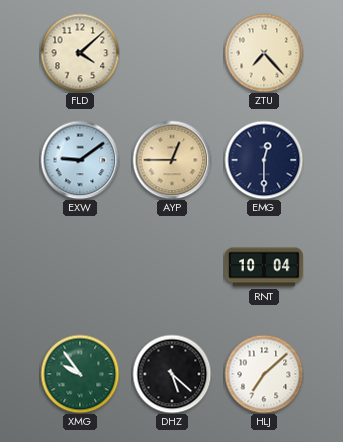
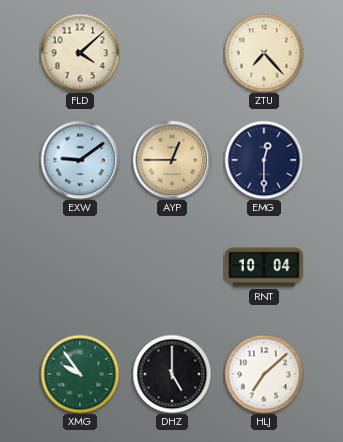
DHZ: 5:22 -> 5:00
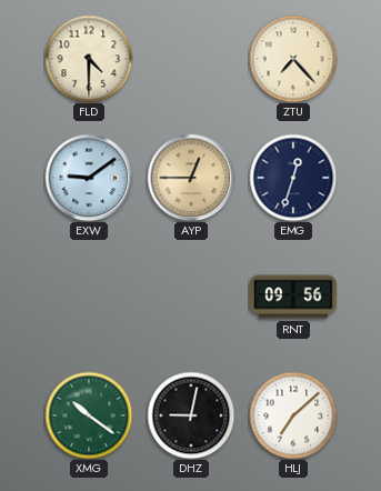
FLD: 4:08 -> 4:30
EMG: 12:30 -> 12:33
RNT: 10:04 -> 09:56
XMG: 9:54 -> 10:21
DHZ: 5:00 -> 9:02
